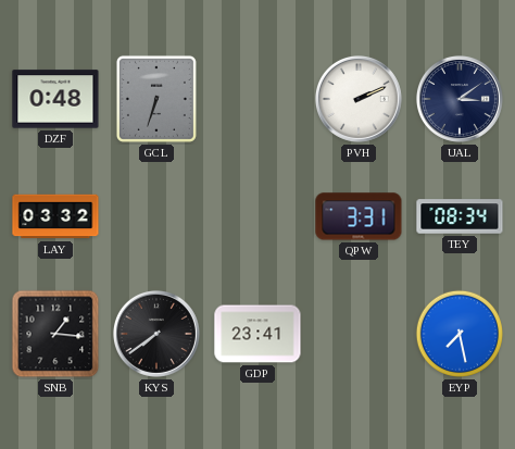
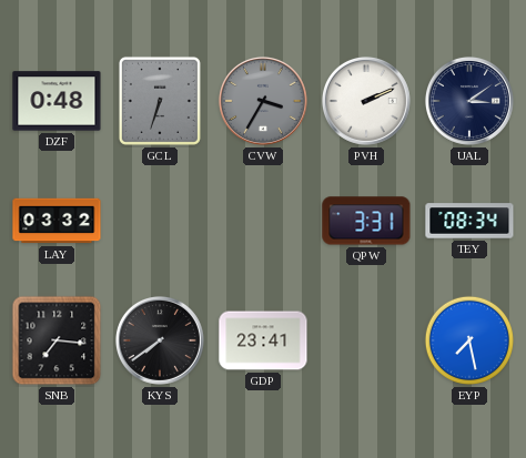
CVW: none -> 3:35
SNB: 1:16 -> 7:16
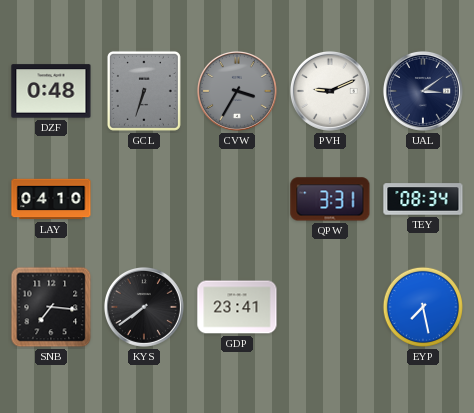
PVH: 2:11 -> 9:11
LAY: 03:32 -> 04:10
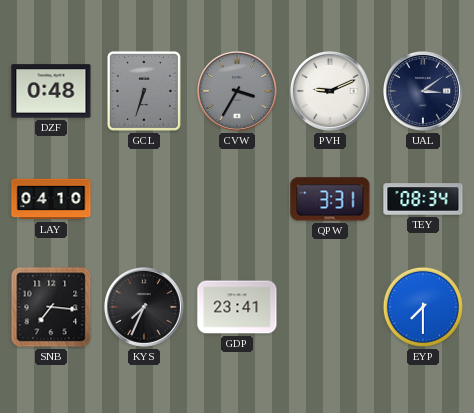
KYS: 7:39 -> 7:34
EYP: 7:28 -> 7:30
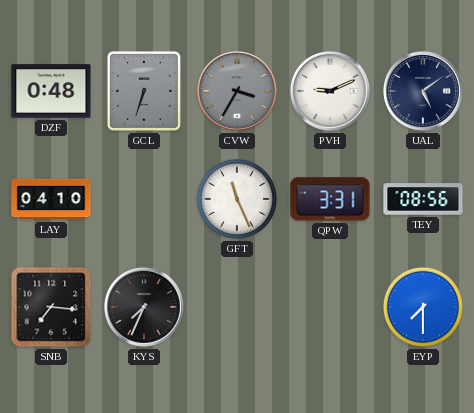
UAL: 3:09 -> 5:09
GFT: none -> 11:26
TEY: 08:34 -> 08:56
GDP: 23:41 -> none
